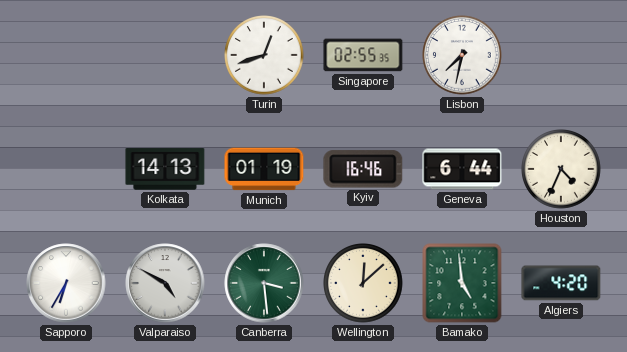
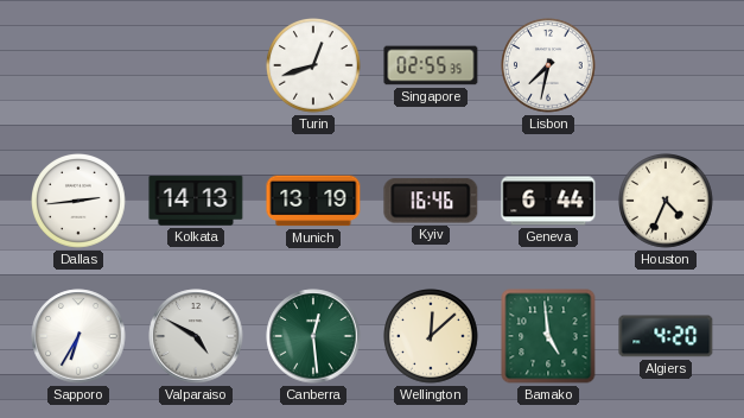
Dallas: none -> 2:44
Munich: 01:19 -> 13:19
Canberra: 3:29 -> 12:29
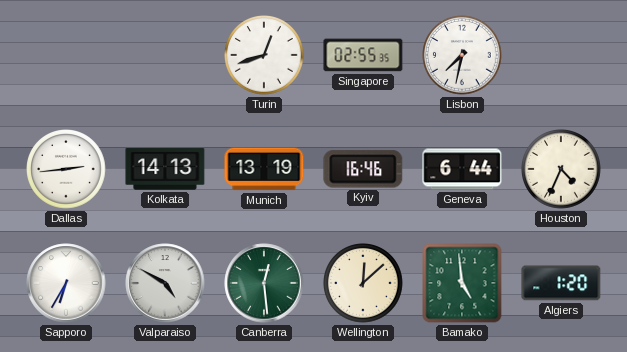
Algiers: 4:20 -> 1:20
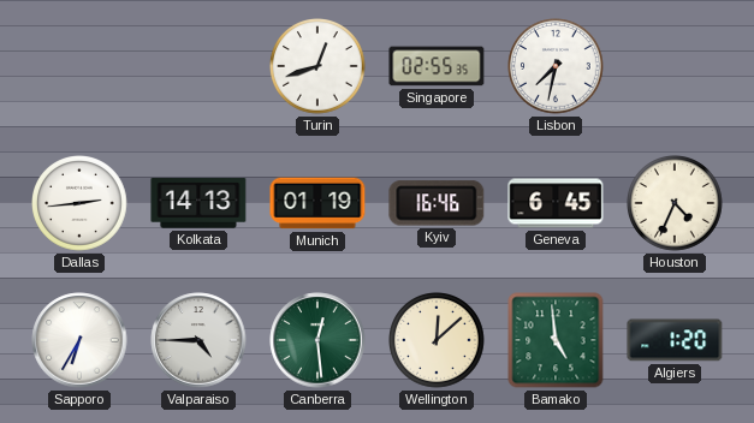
Munich: 13:19 -> 01:19
Geneva: 6:44 -> 6:45
Valparaiso: 4:50 -> 4:45
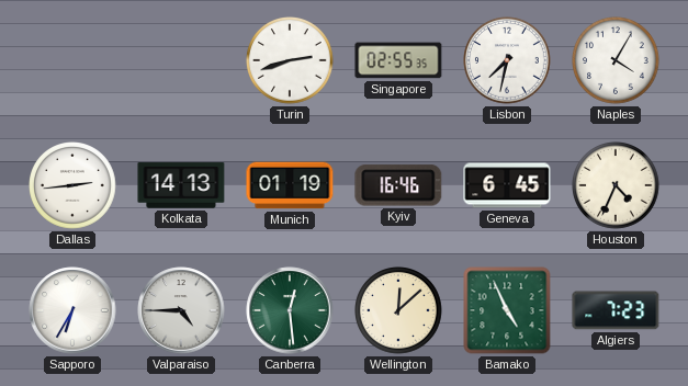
Turin: 12:42 -> 2:42
Naples: none -> 4:05
Bamako: 4:59 -> 4:56
Algiers: 1:20 -> 7:23
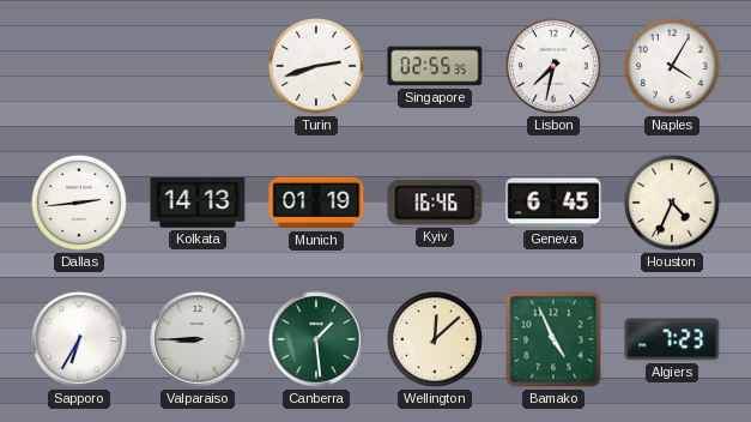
Valparaiso: 4:45 -> 8:45
Canberra: 12:29 -> 1:29
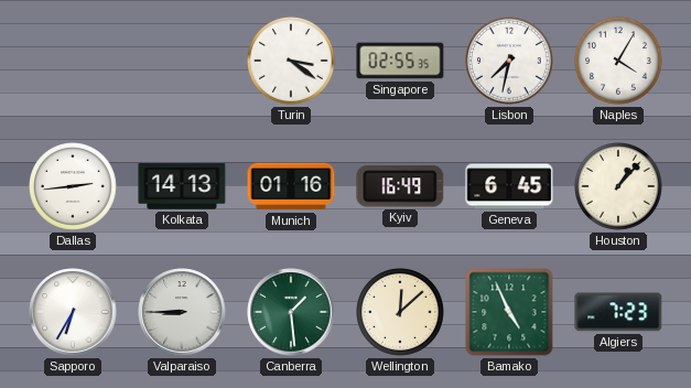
Turin: 2:42 -> 3:21
Munich: 01:19 -> 01:16
Kyiv: 16:46 -> 16:49
Houston: 4:34 -> 1:07
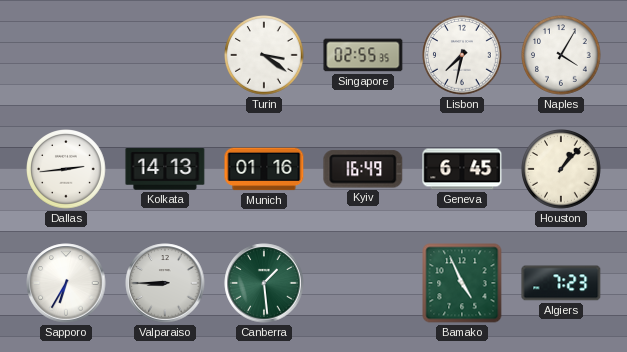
Wellington: 12:08 -> none
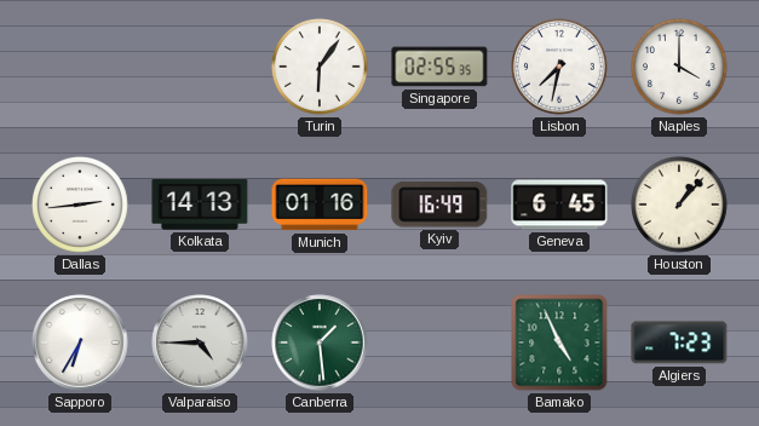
Turin: 3:21 -> 6:06
Naples: 4:05 -> 4:00
Valparaiso: 8:45 -> 4:45
